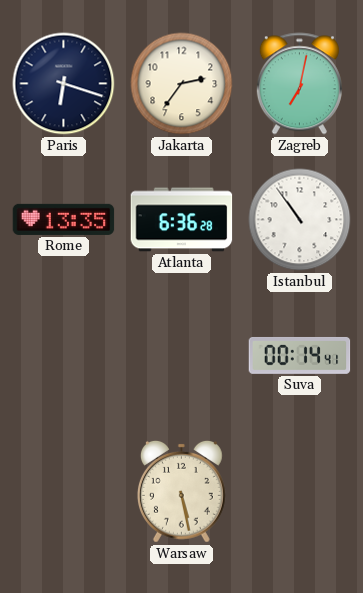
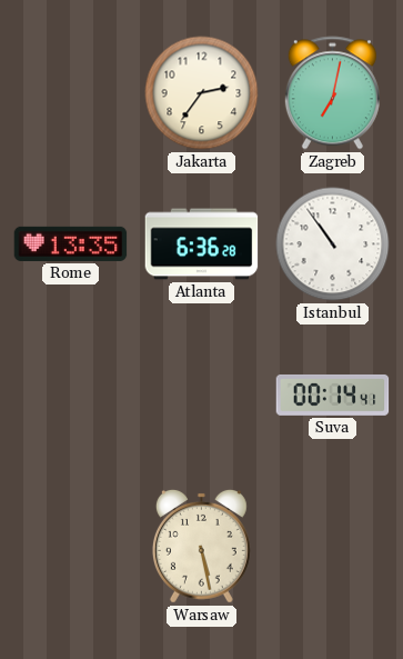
Paris: 6:18 -> none
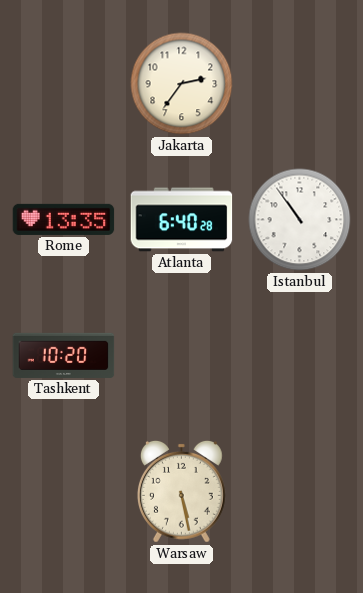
Zagreb: 7:02 -> none
Atlanta: 6:36 -> 6:40
Tashkent: none -> 10:20
Suva: 00:14 -> none
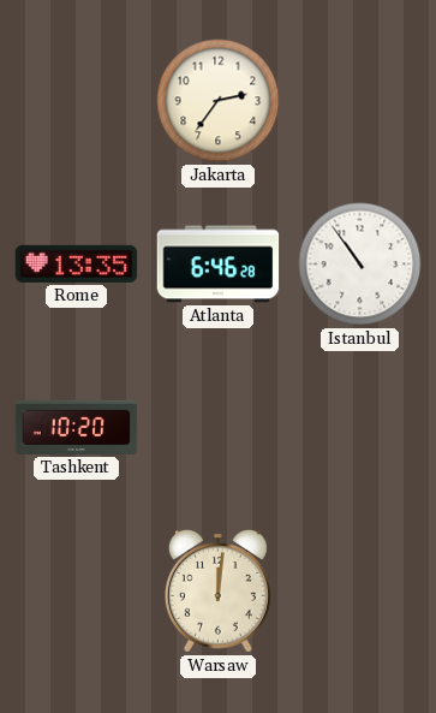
Atlanta: 6:40 -> 6:46
Warsaw: 5:28 -> 12:01
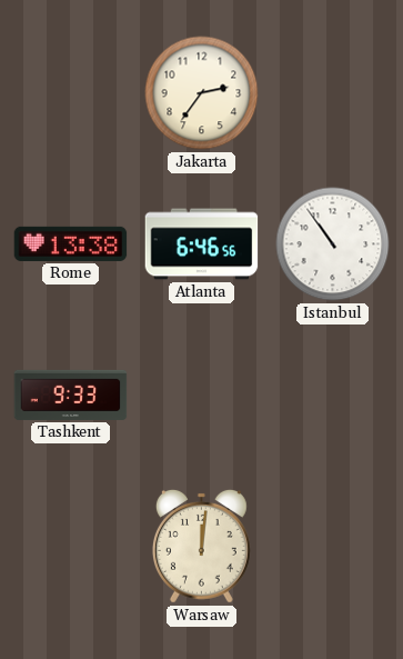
Rome: 13:35 -> 13:38
Atlanta: 6:46:28 -> 6:46:56
Tashkent: 10:20 -> 9:33
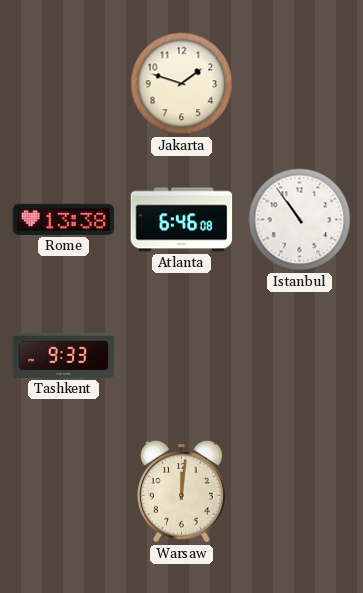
Jakarta: 2:36 -> 1:48
Atlanta: 6:46:56 -> 6:46:08
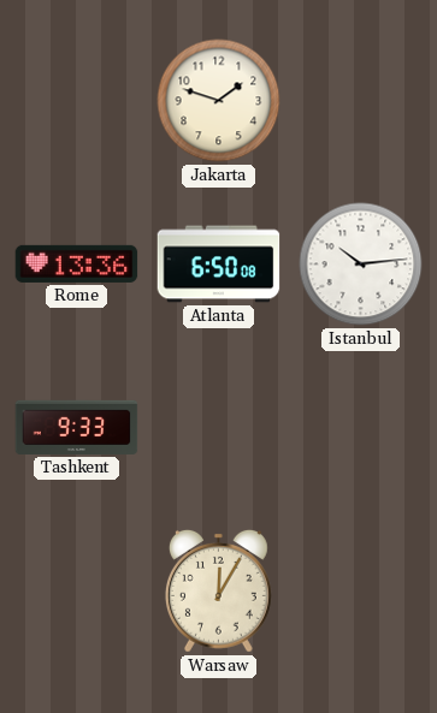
Rome: 13:38 -> 13:36
Atlanta: 6:46 -> 6:50
Istanbul: 10:54 -> 10:14
Warsaw: 12:01 -> 12:05
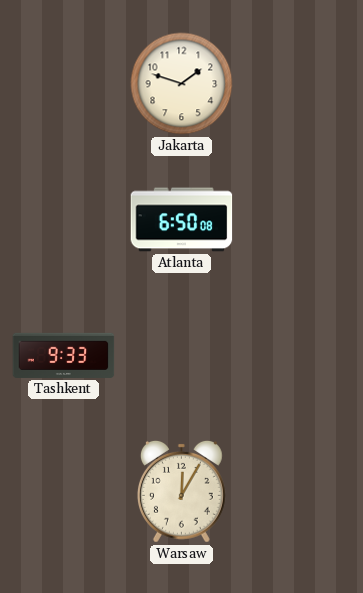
Rome: 13:36 -> none
Istanbul: 10:14 -> none
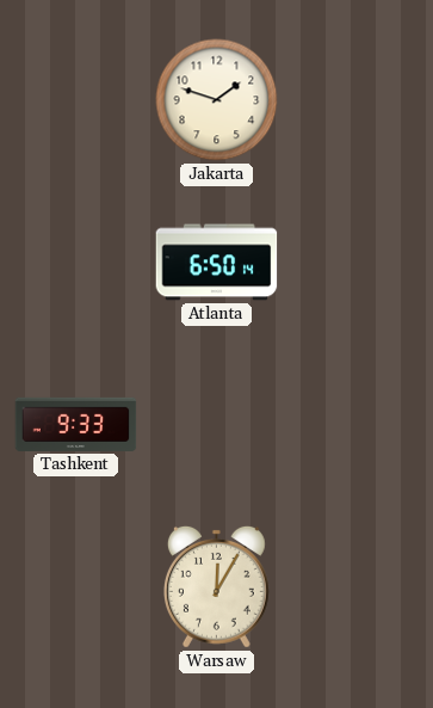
Atlanta: 6:50:08 -> 6:50:14
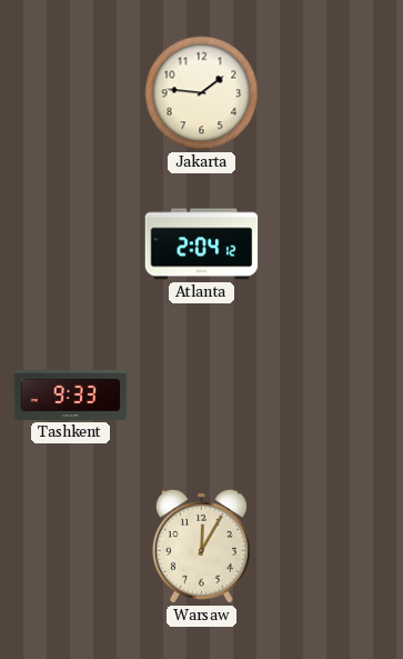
Jakarta: 1:48 -> 1:46
Atlanta: 6:50 -> 2:04
